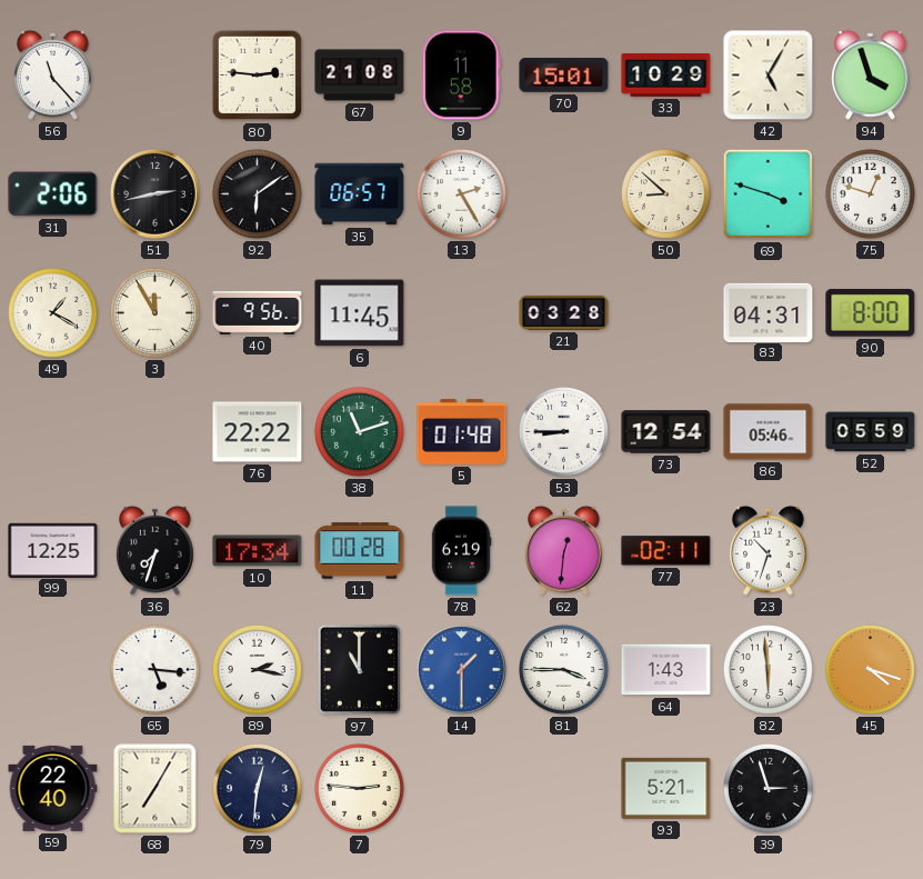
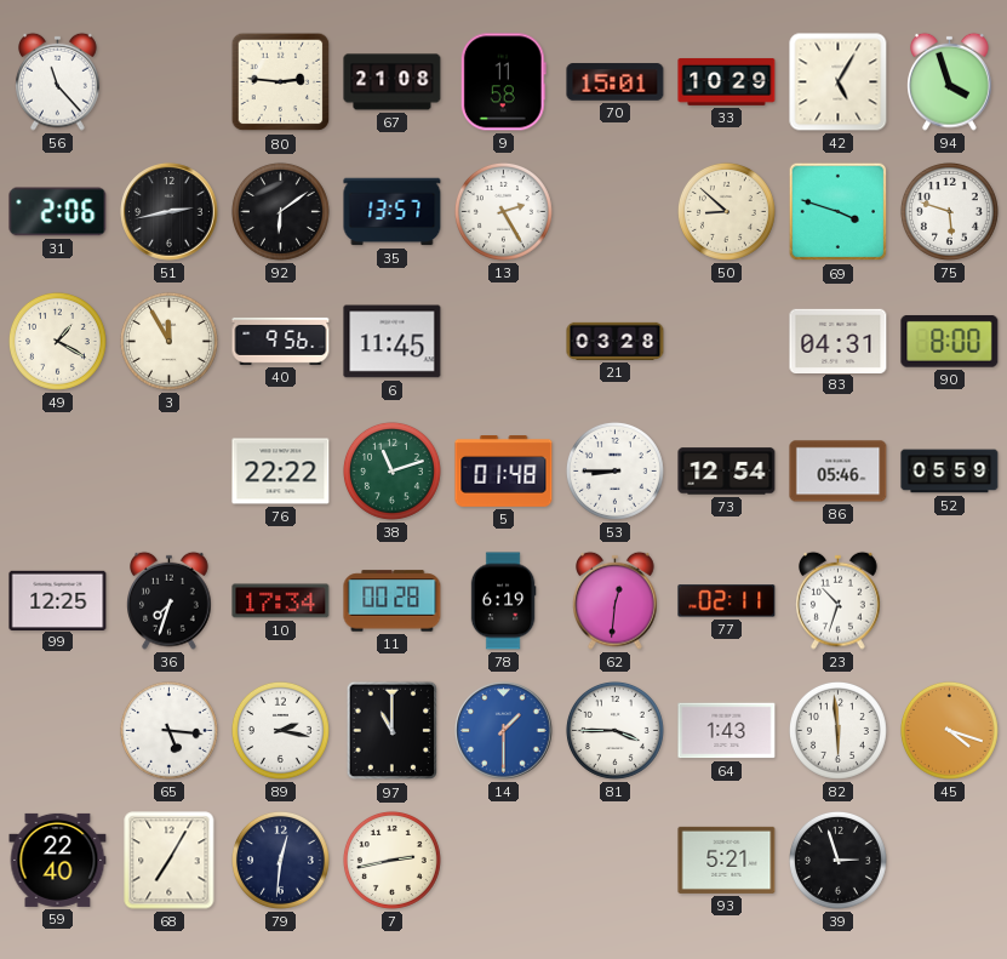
35: 06:57 -> 13:57
75: 12:48 -> 5:48
7: 2:46 -> 2:43
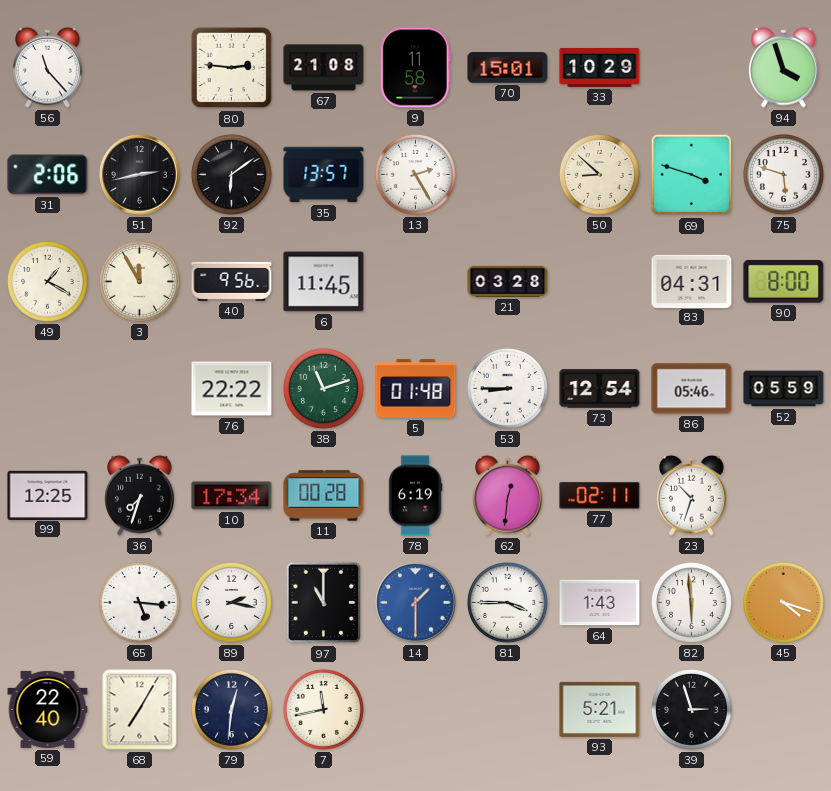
42: 5:05 -> none
7: 2:43 -> 11:43
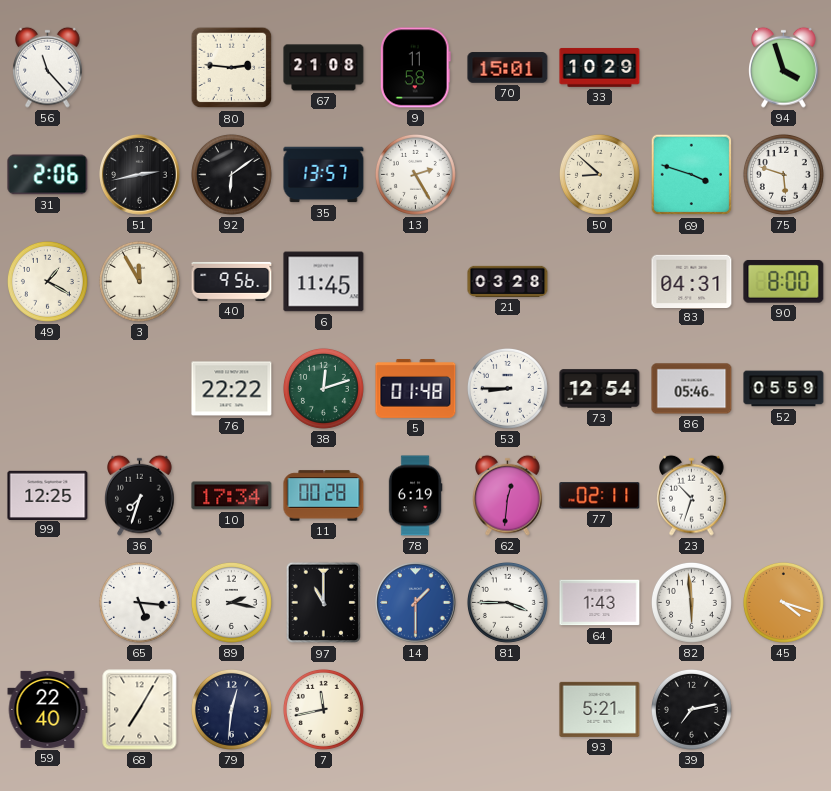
38: 11:12 -> 12:12
39: 2:57 -> 7:13
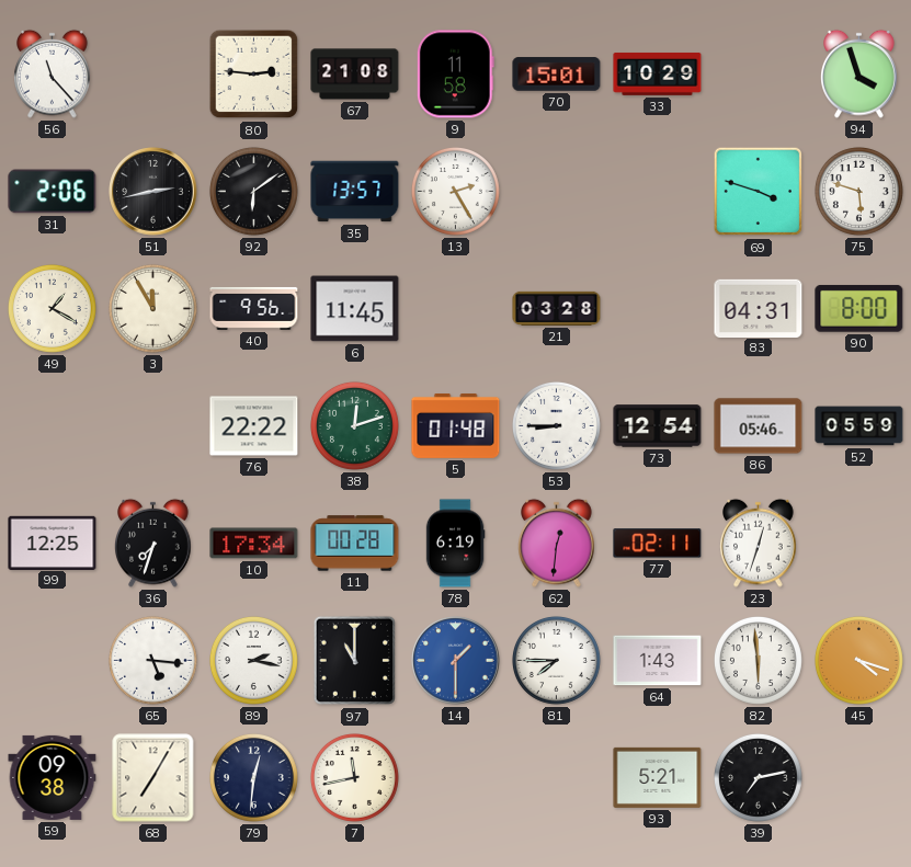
50: 8:52 -> none
23: 10:33 -> 12:33
81: 3:45 -> 7:45
59: 22:40 -> 09:38
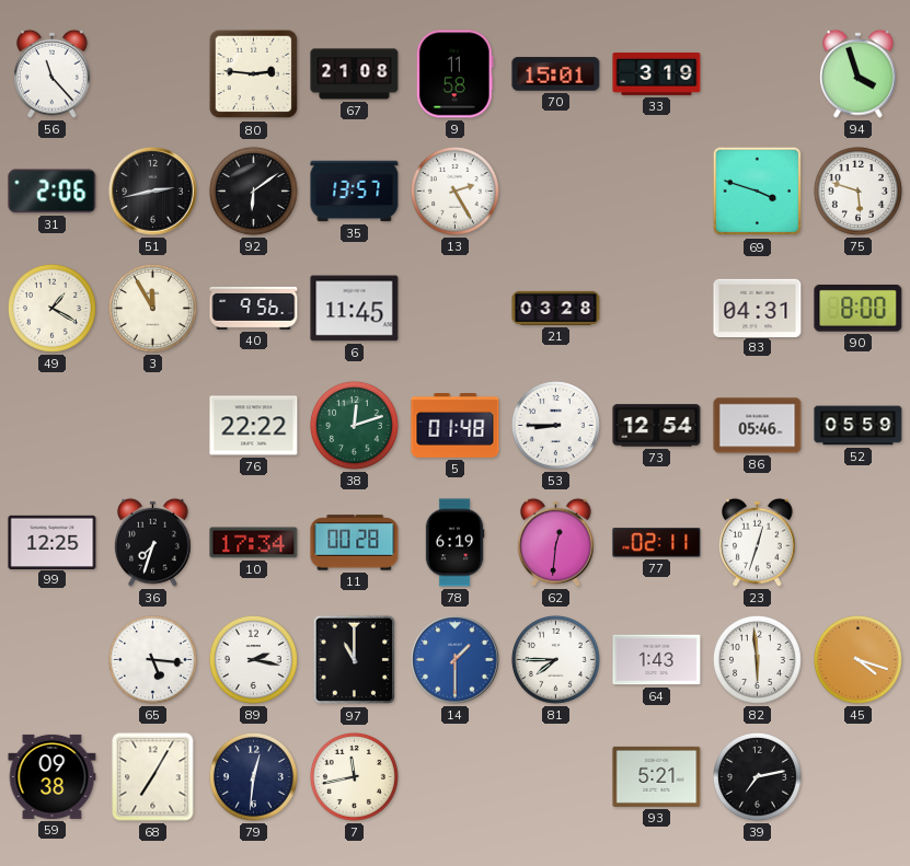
33: 10:29 -> 3:19
